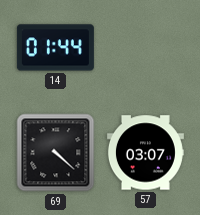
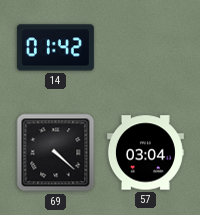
14: 01:44 -> 01:42
57: 03:07 -> 03:04
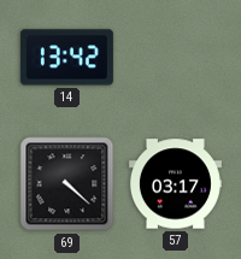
14: 01:42 -> 13:42
57: 03:04 -> 03:17
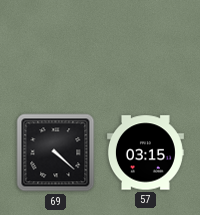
14: 13:42 -> none
57: 03:17 -> 03:15
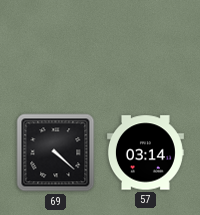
57: 03:15 -> 03:14
